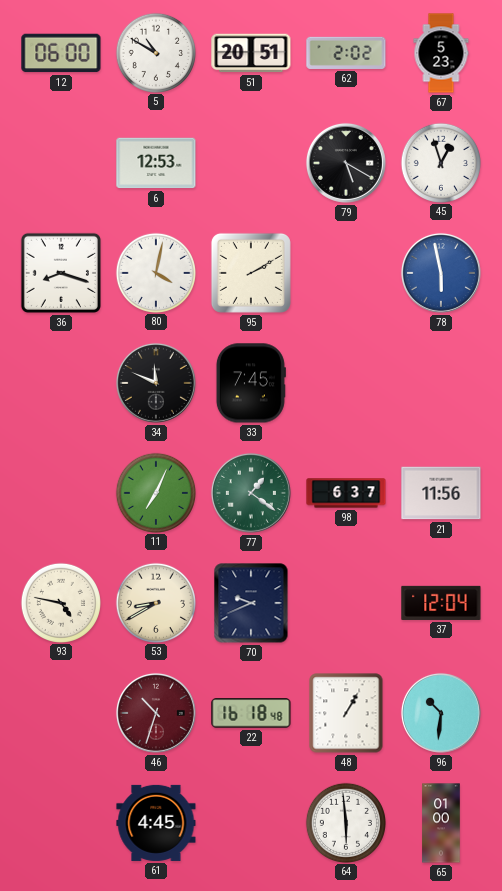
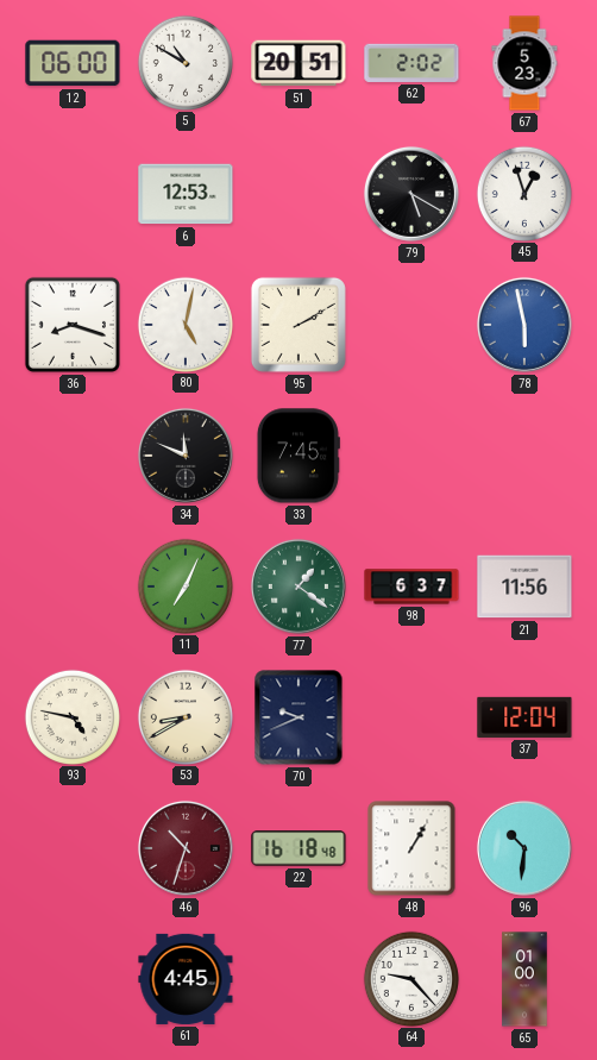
80: 4:02 -> 5:02
64: 5:59 -> 9:23
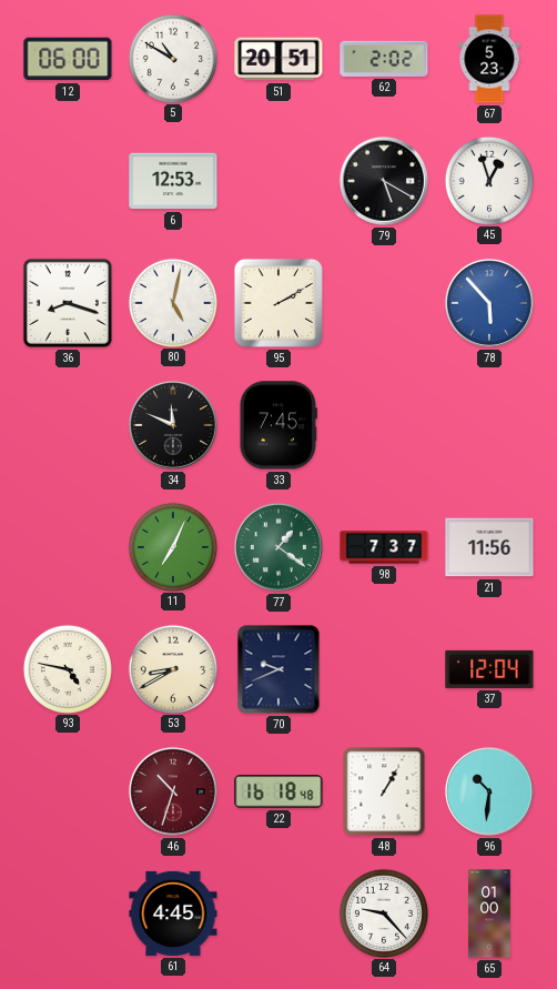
78: 5:58 -> 5:53
98: 6:37 -> 7:37
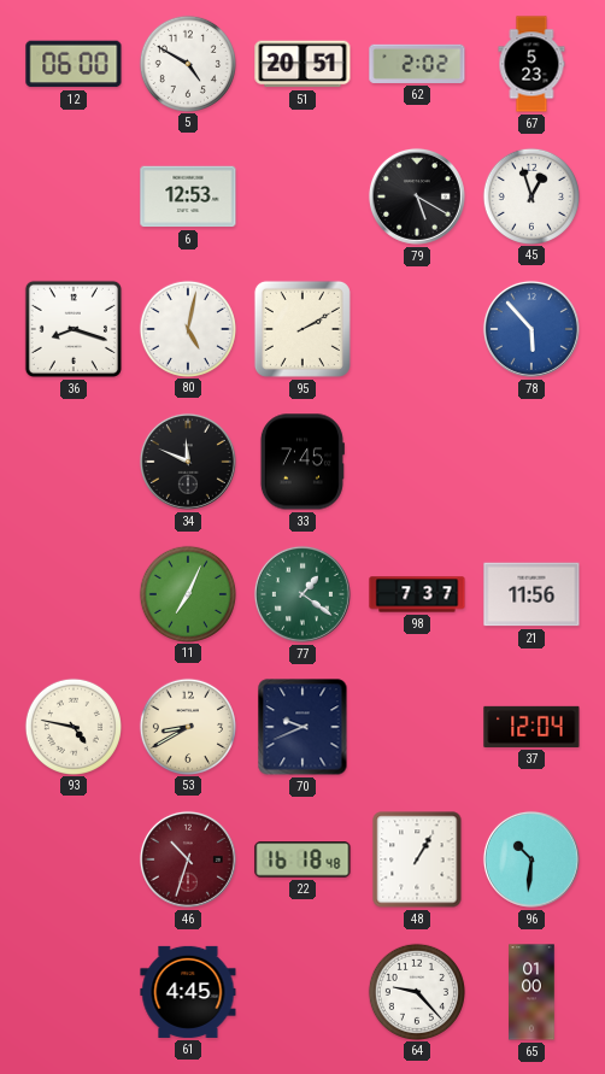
5: 10:50 -> 4:50
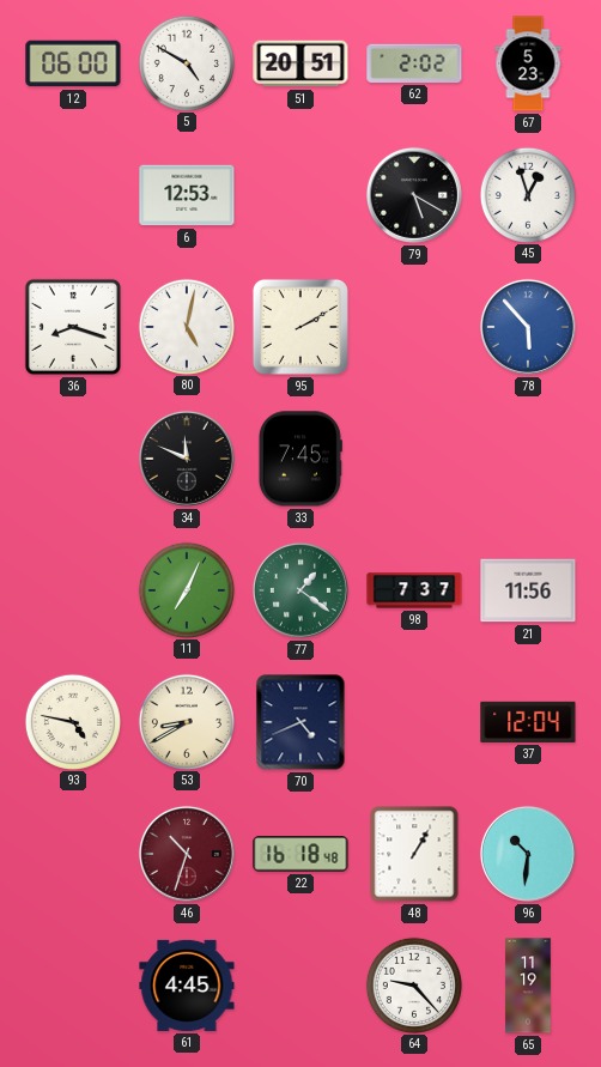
70: 9:41 -> 4:41
65: 01:00 -> 11:19
